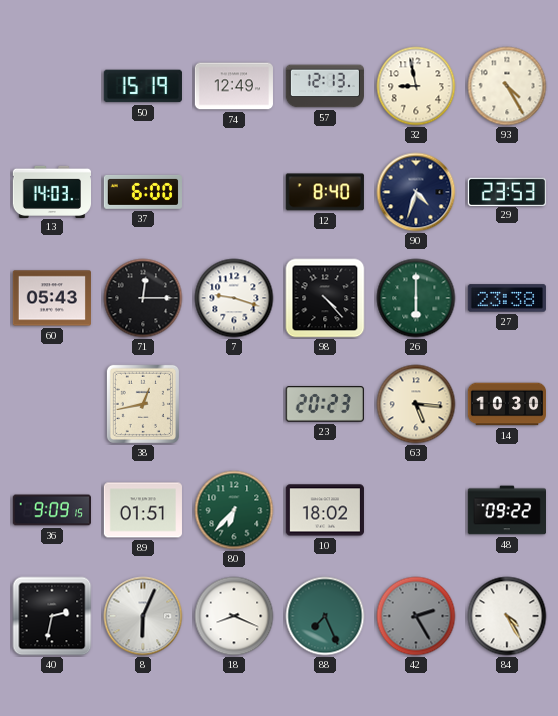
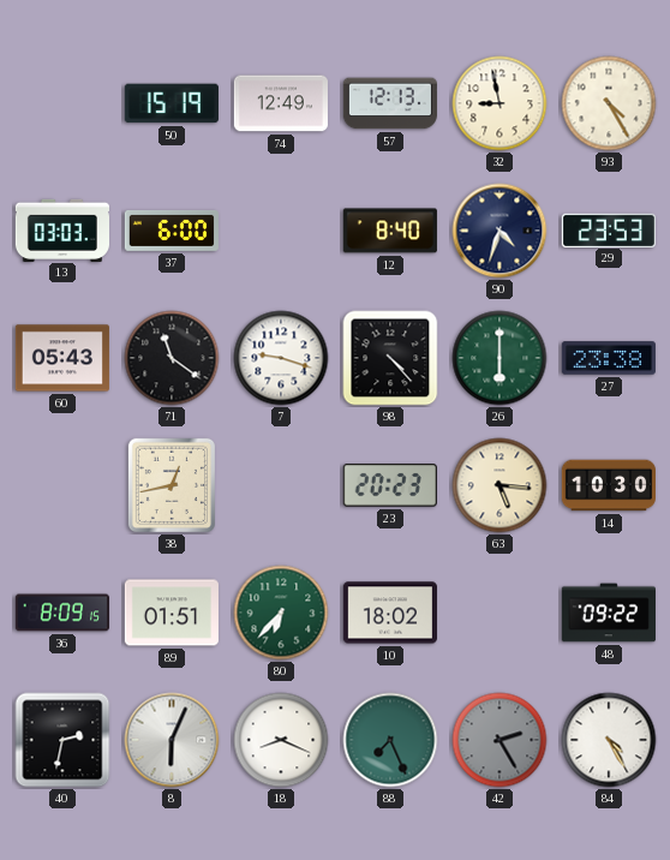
13: 14:03 -> 03:03
71: 12:15 -> 11:21
36: 9:09 -> 8:09
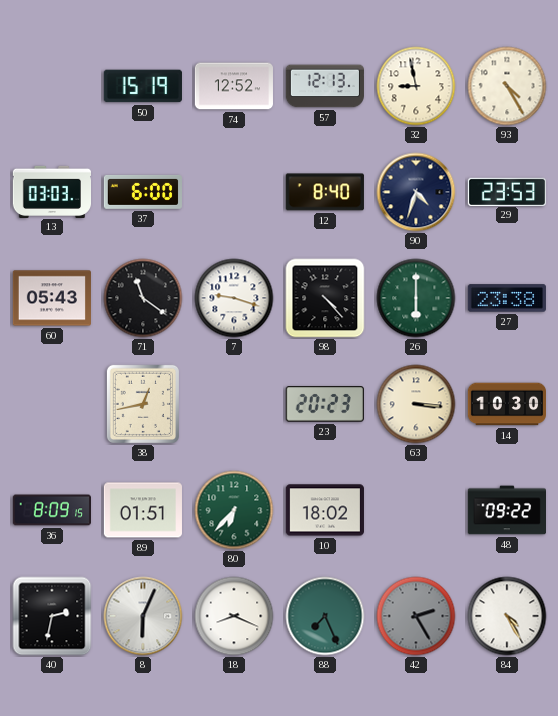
74: 12:49 -> 12:52
63: 5:16 -> 3:16
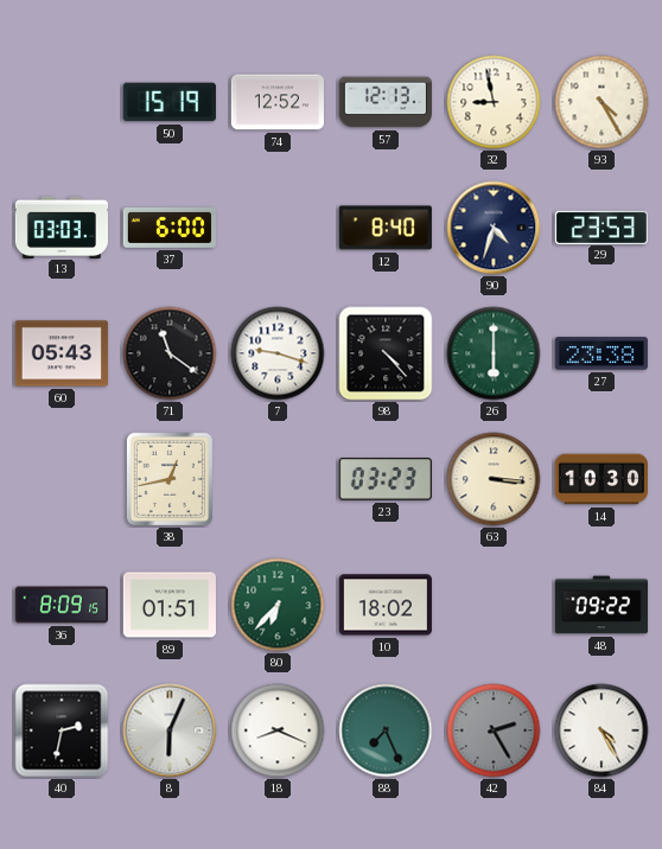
23: 20:23 -> 03:23
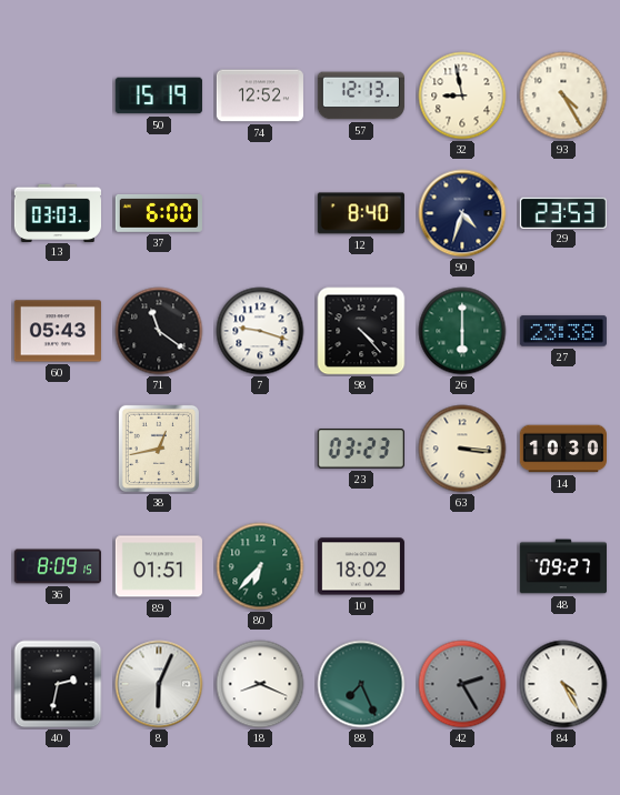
48: 09:22 -> 09:27
